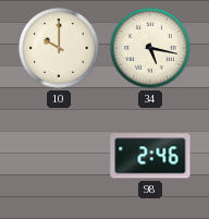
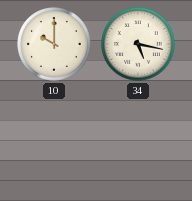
98: 2:46 -> none
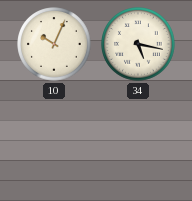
10: 10:00 -> 10:04
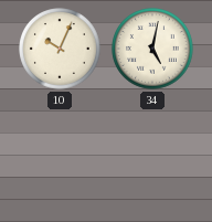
34: 5:17 -> 5:02
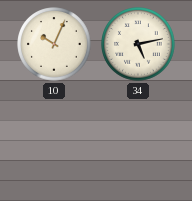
34: 5:02 -> 5:13
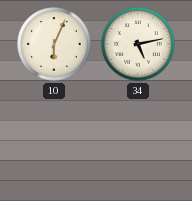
10: 10:04 -> 6:04
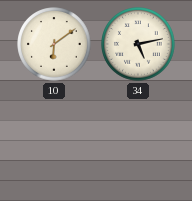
10: 6:04 -> 6:09
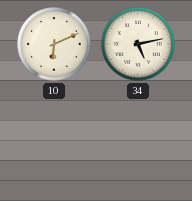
10: 6:09 -> 6:11
